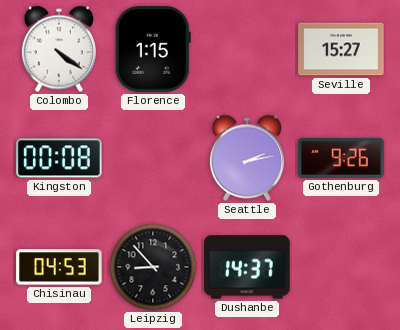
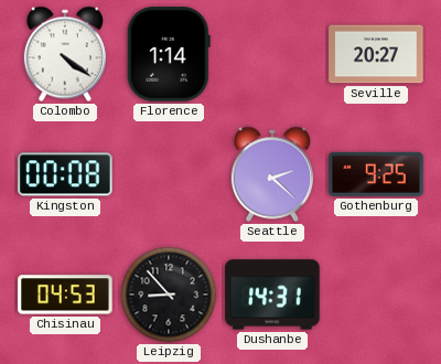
Florence: 1:15 -> 1:14
Seville: 15:27 -> 20:27
Seattle: 2:13 -> 2:22
Gothenburg: 9:26 -> 9:25
Dushanbe: 14:37 -> 14:31
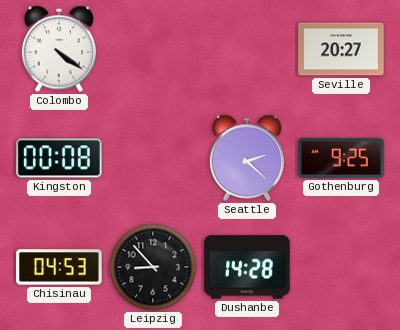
Florence: 1:14 -> none
Dushanbe: 14:31 -> 14:28
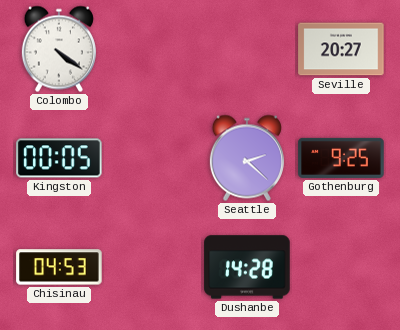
Kingston: 00:08 -> 00:05
Leipzig: 8:53 -> none
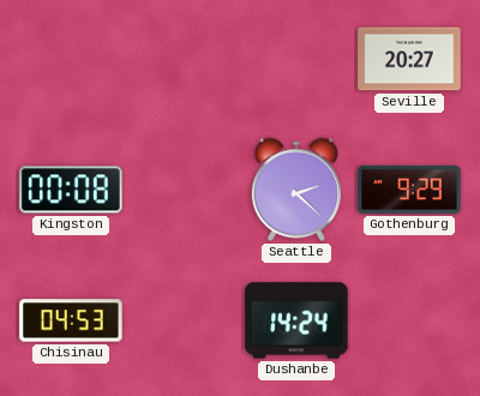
Colombo: 4:21 -> none
Kingston: 00:05 -> 00:08
Gothenburg: 9:25 -> 9:29
Dushanbe: 14:28 -> 14:24
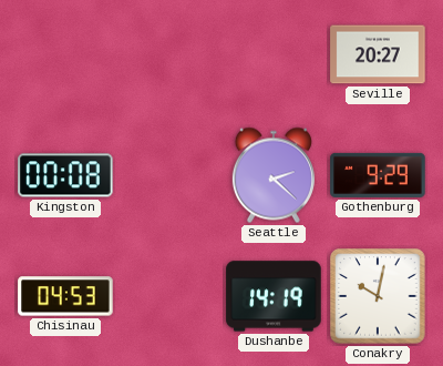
Dushanbe: 14:24 -> 14:19
Conakry: none -> 10:02
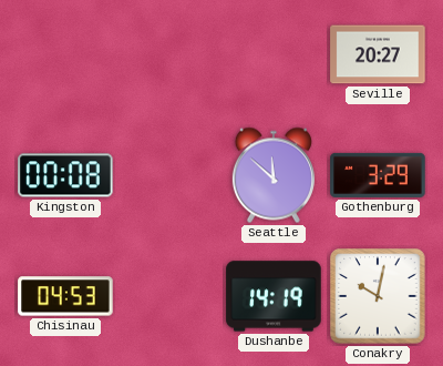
Seattle: 2:22 -> 11:52
Gothenburg: 9:29 -> 3:29
